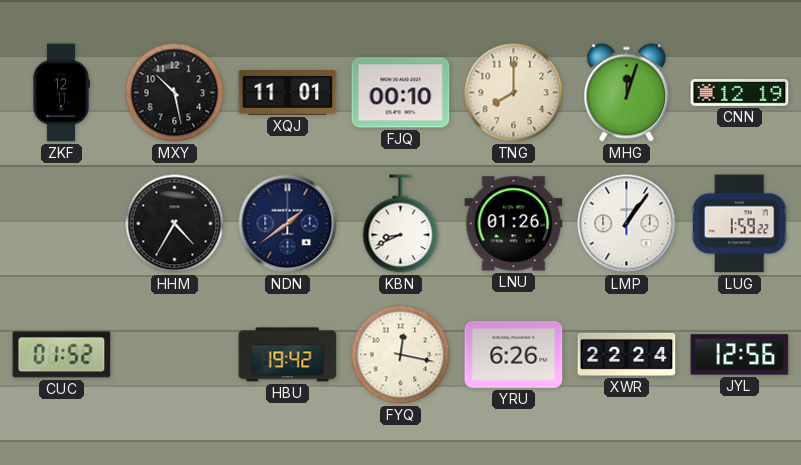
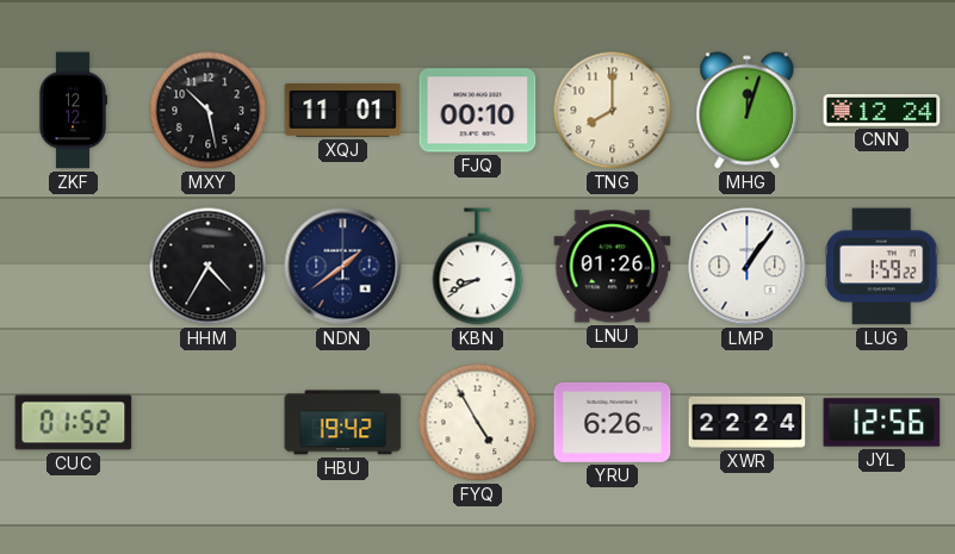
ZKF: 12:11 -> 12:12
CNN: 12:19 -> 12:24
FYQ: 12:17 -> 4:55
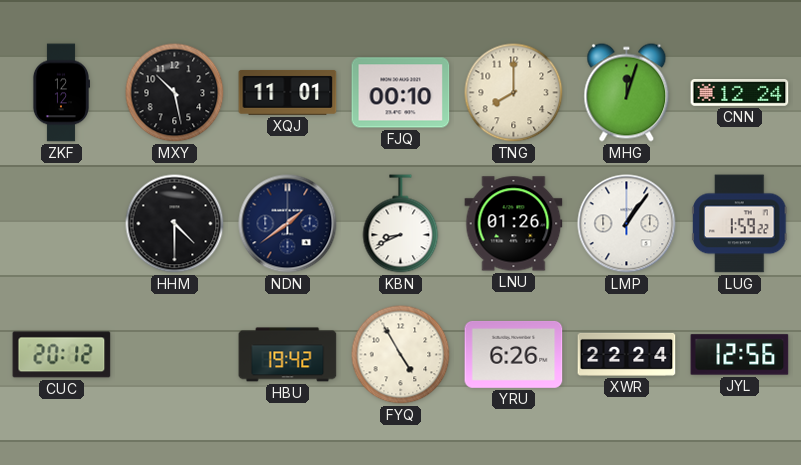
HHM: 4:35 -> 4:30
CUC: 01:52 -> 20:12
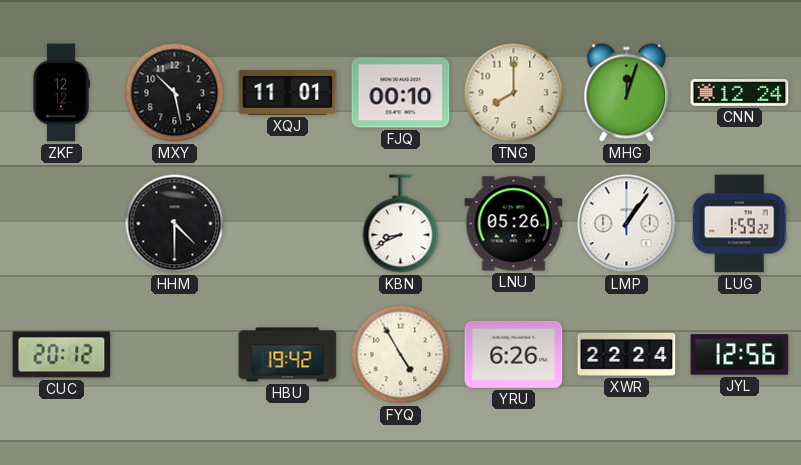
NDN: 1:39 -> none
LNU: 01:26 -> 05:26
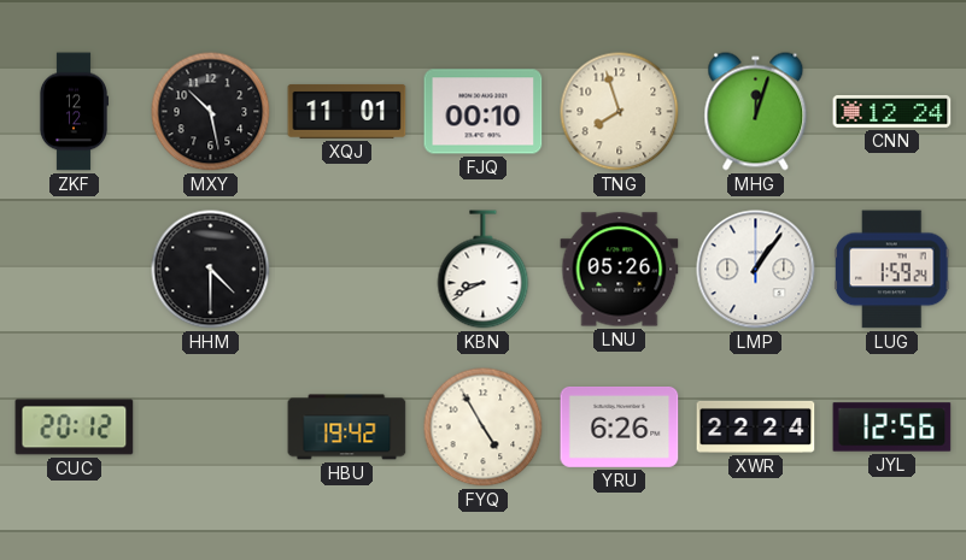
TNG: 8:00 -> 7:57
LUG: 1:59:22 -> 1:59:24
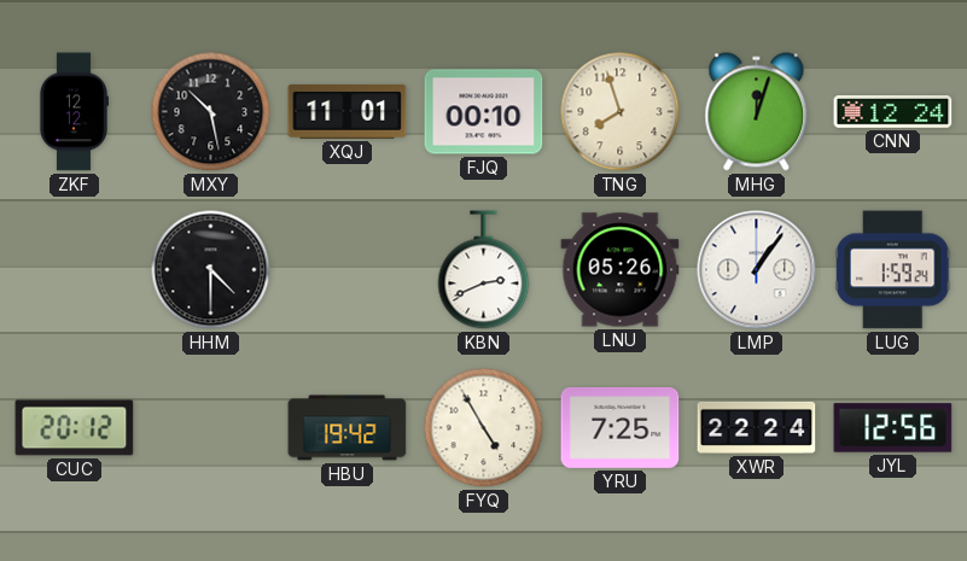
KBN: 8:41 -> 2:41
YRU: 6:26 -> 7:25
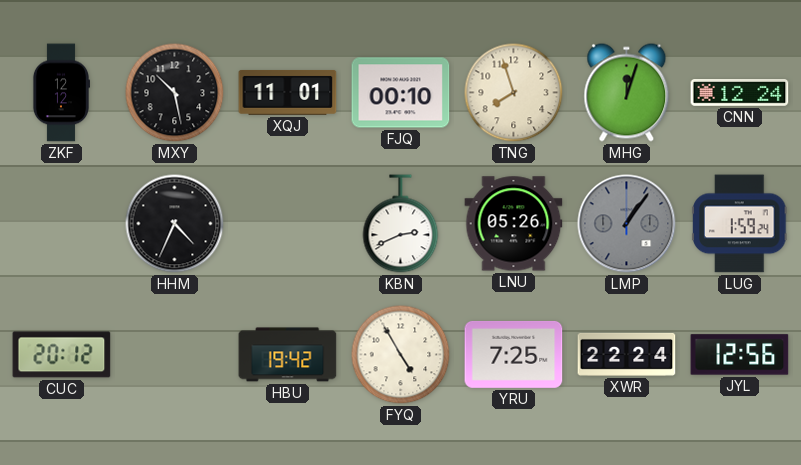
HHM: 4:30 -> 4:34
LMP dial: white -> grey
